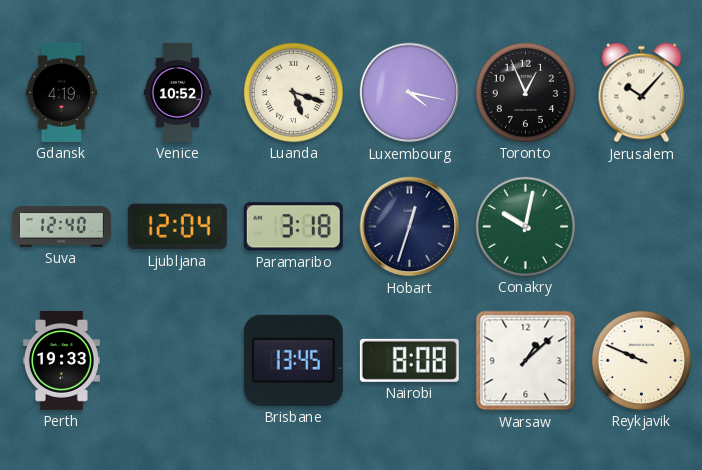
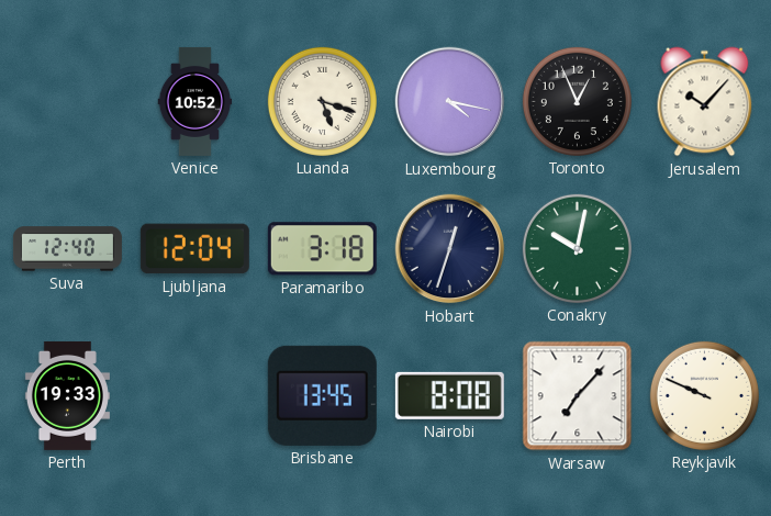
Gdansk: 4:19 -> none
Warsaw: 1:08 -> 7:07
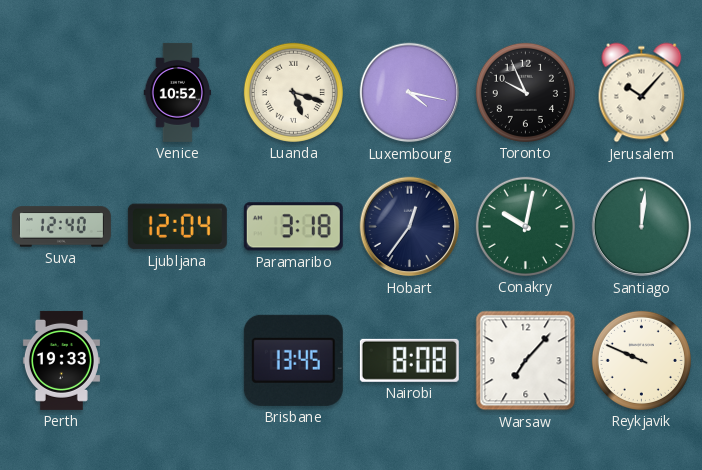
Toronto: 12:56 -> 9:56
Hobart: 12:33 -> 12:36
Santiago: none -> 12:01
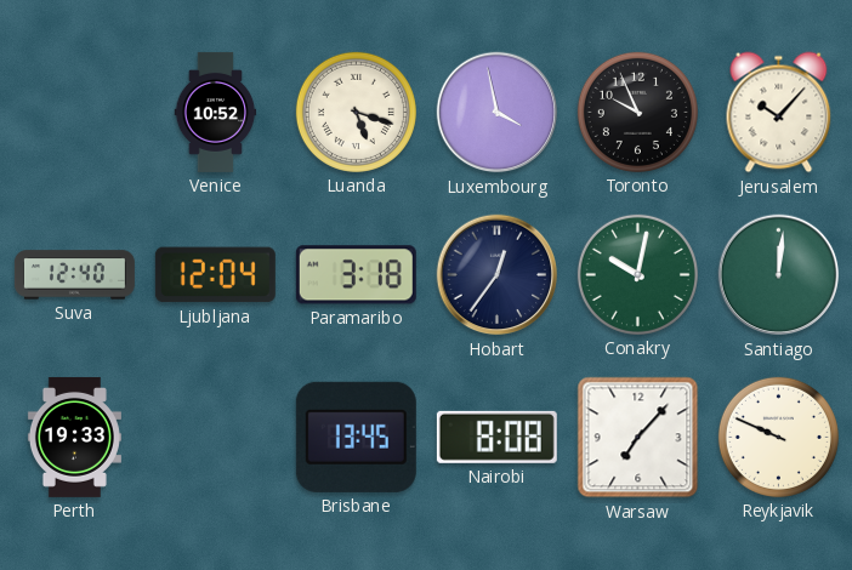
Luxembourg: 4:17 -> 3:58
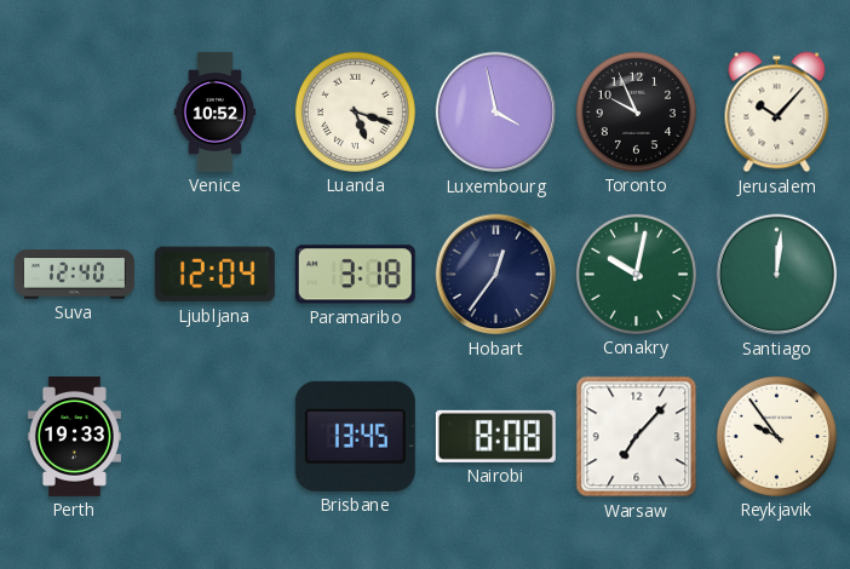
Reykjavik: 9:49 -> 9:54
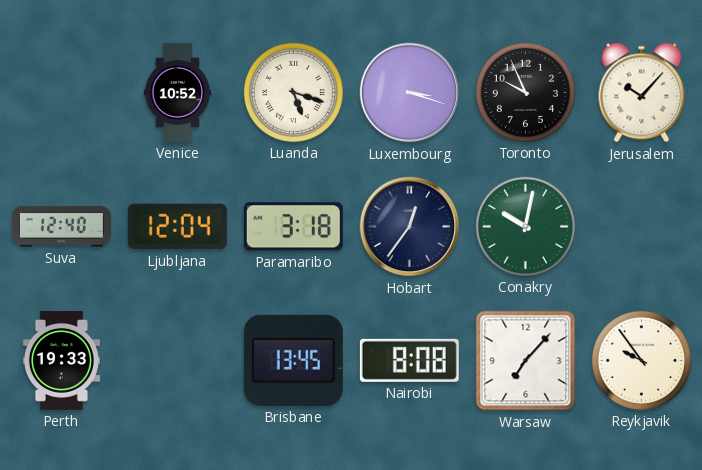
Luxembourg: 3:58 -> 3:18
Santiago: 12:01 -> none
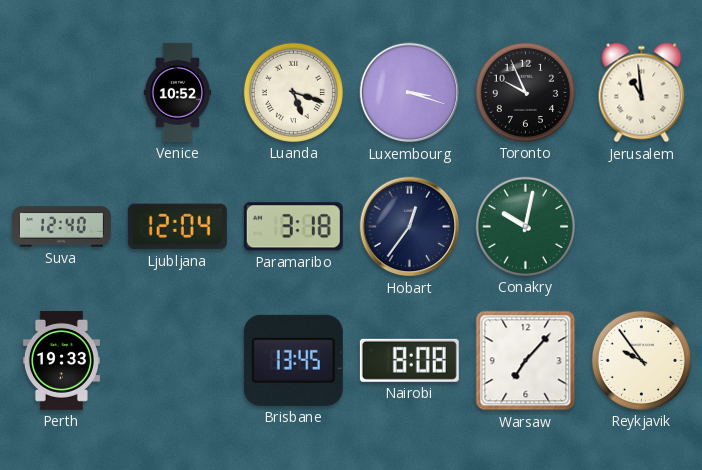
Jerusalem: 10:07 -> 10:59
